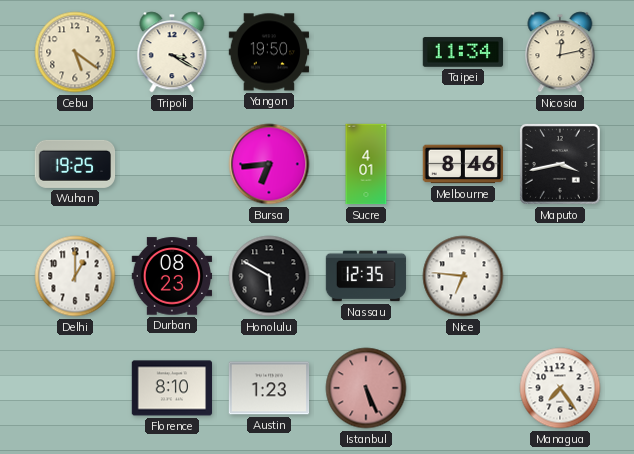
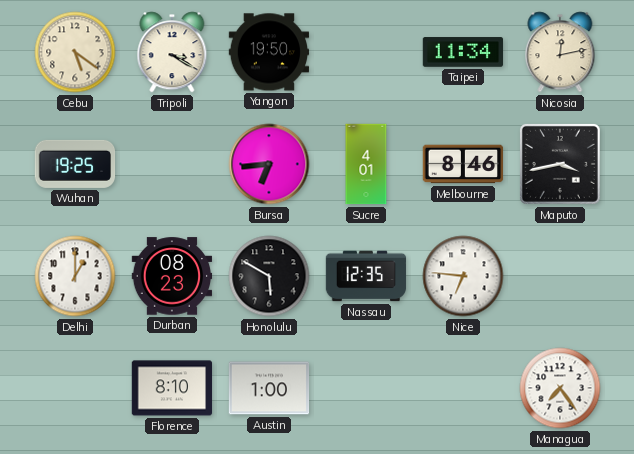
Austin: 1:23 -> 1:00
Istanbul: 5:26 -> none
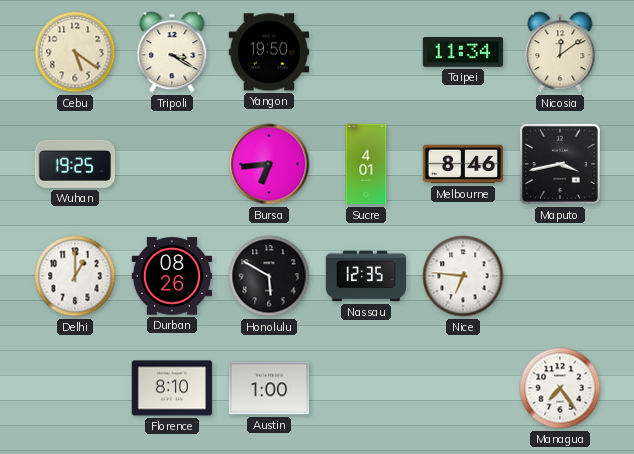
Nicosia: 12:13 -> 12:09
Durban: 08:23 -> 08:26
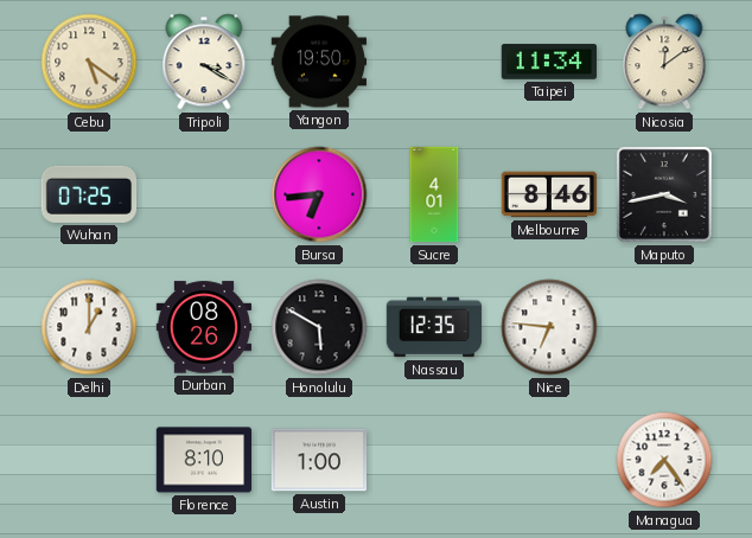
Wuhan: 19:25 -> 07:25
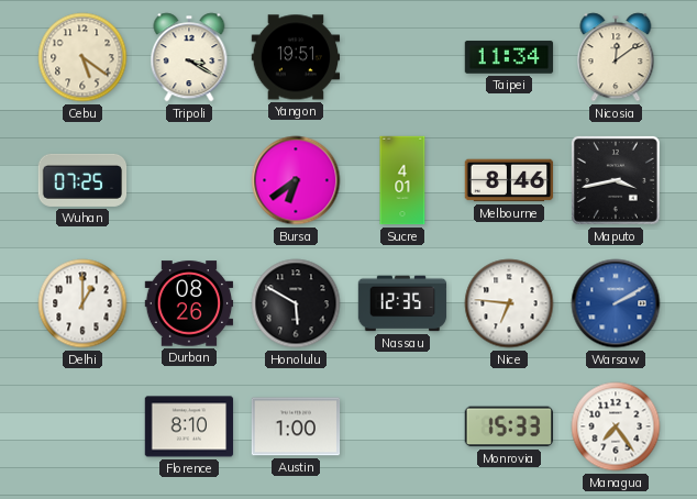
Yangon: 19:50 -> 19:51
Bursa: 6:44 -> 6:39
Warsaw: none -> 2:10
Monrovia: none -> 15:33
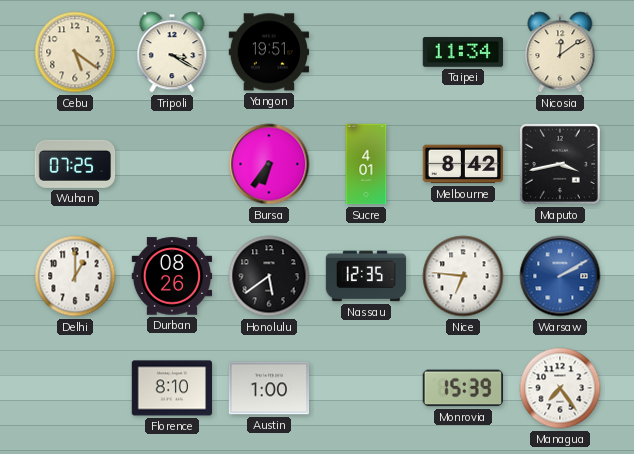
Bursa: 6:39 -> 6:36
Melbourne: 8:46 -> 8:42
Honolulu: 5:50 -> 5:39
Monrovia: 15:33 -> 15:39
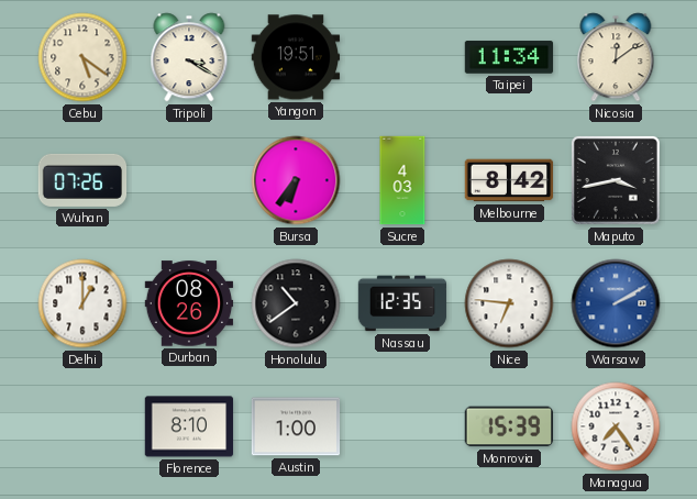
Wuhan: 07:25 -> 07:26
Sucre: 4:01 -> 4:03
Honolulu: 5:39 -> 10:39
